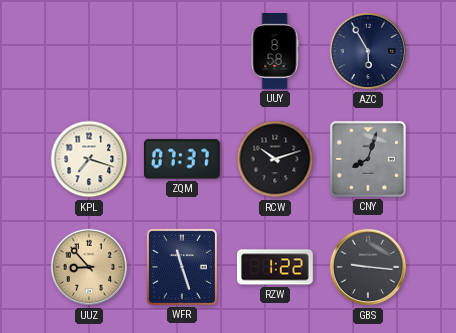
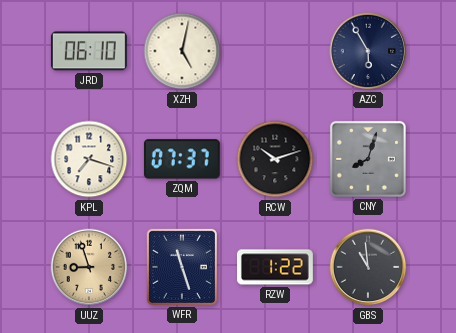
JRD: none -> 06:10
XZH: none -> 5:02
UUY: 8:58 -> none
UUZ: 8:53 -> 8:57
GBS: 9:16 -> 10:59
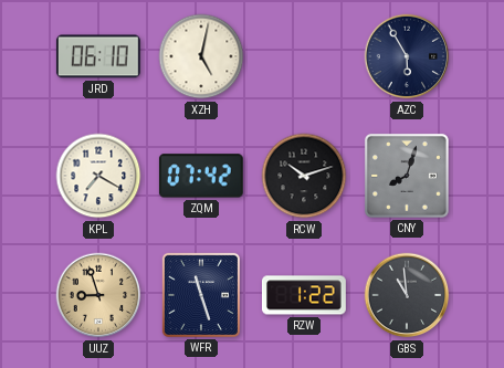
KPL: 7:18 -> 7:20
ZQM: 07:37 -> 07:42
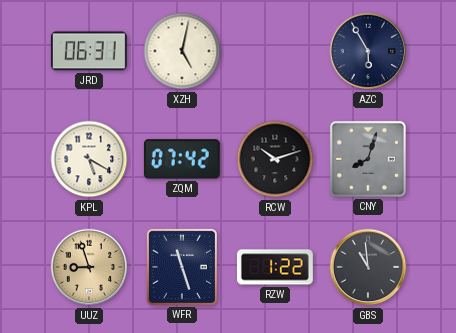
JRD: 06:10 -> 06:31
KPL: 7:20 -> 5:20
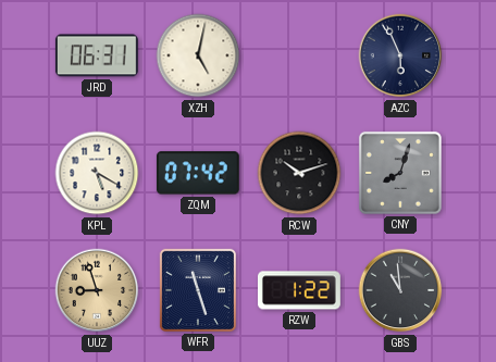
AZC: 5:55 -> 5:56
